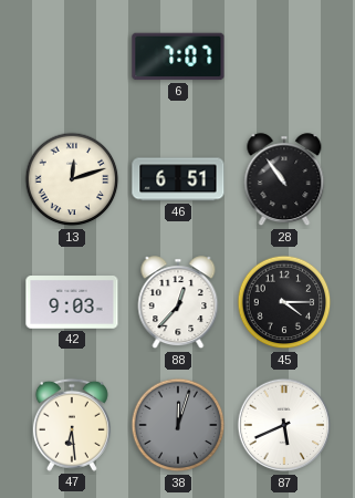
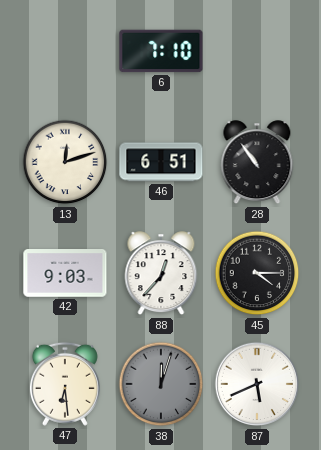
6: 7:07 -> 7:10
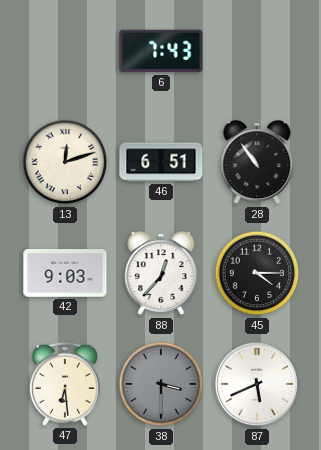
6: 7:10 -> 7:43
38: 12:03 -> 3:30
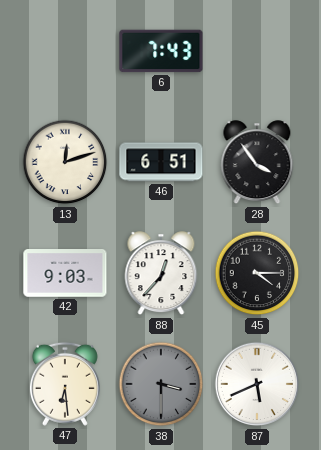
28: 10:54 -> 3:54
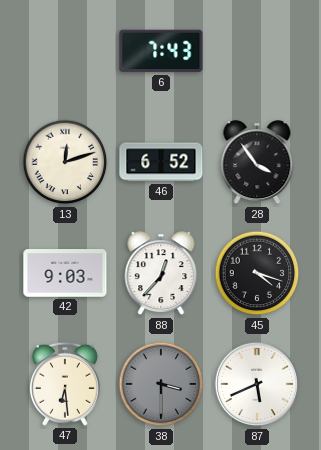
46: 6:51 -> 6:52
45: 4:15 -> 4:18
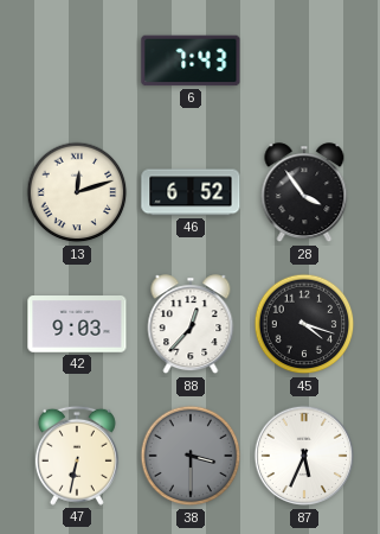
47: 6:29 -> 6:32
87: 5:41 -> 5:34
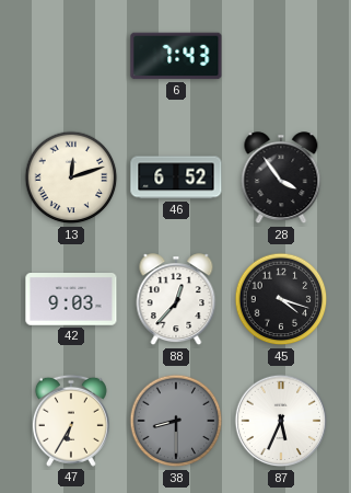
47: 6:32 -> 6:35
38: 3:30 -> 8:30
